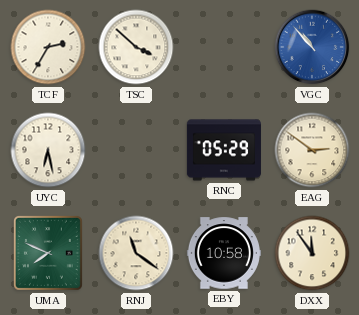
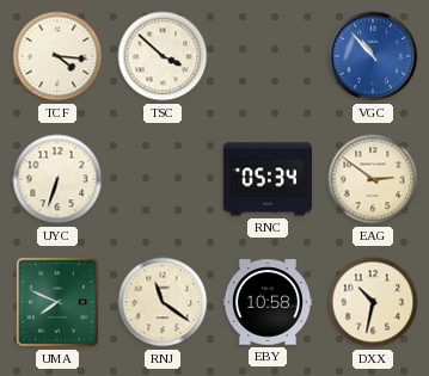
TCF: 2:35 -> 4:16
UYC: 6:28 -> 6:33
RNC: 05:29 -> 05:34
DXX: 11:54 -> 10:32
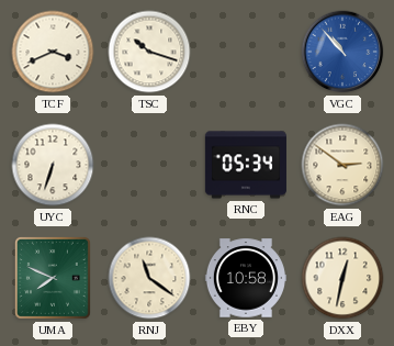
TCF: 4:16 -> 3:41
TSC: 3:52 -> 10:18
DXX: 10:32 -> 12:32
